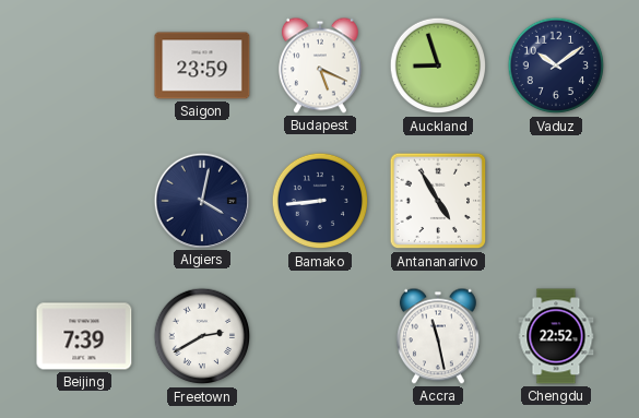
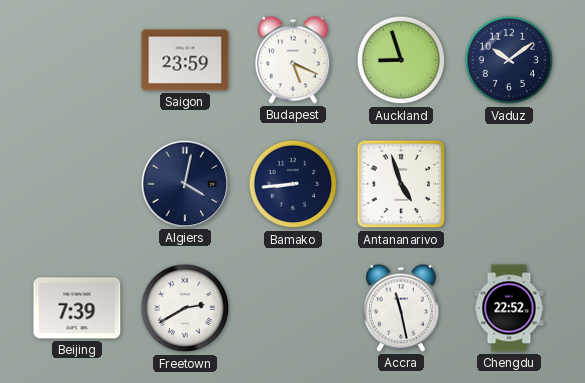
Antananarivo: 4:55 -> 4:57
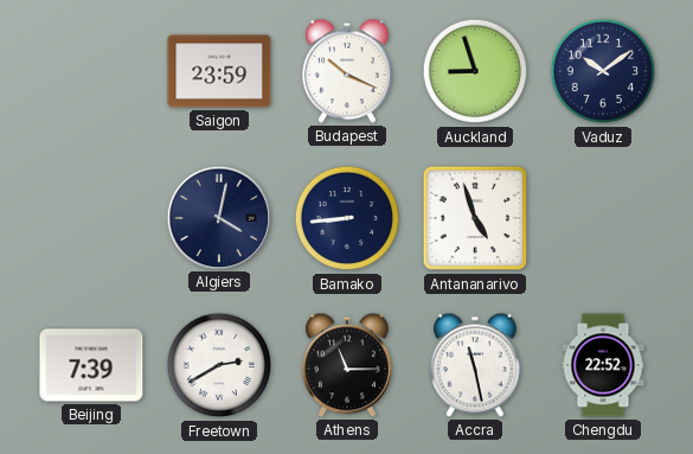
Budapest: 5:19 -> 10:19
Athens: none -> 11:15
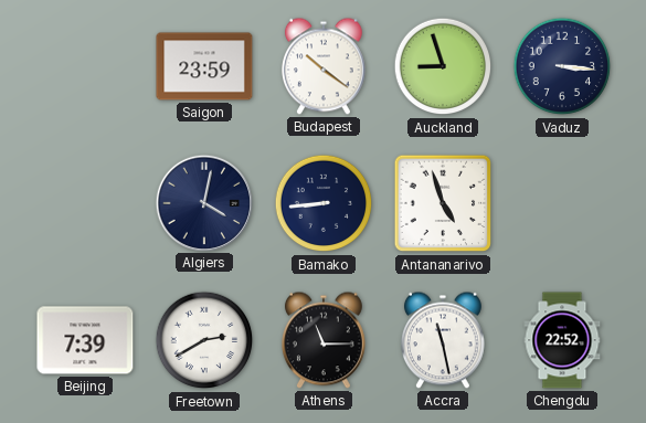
Budapest: 10:19 -> 10:21
Vaduz: 10:09 -> 3:16
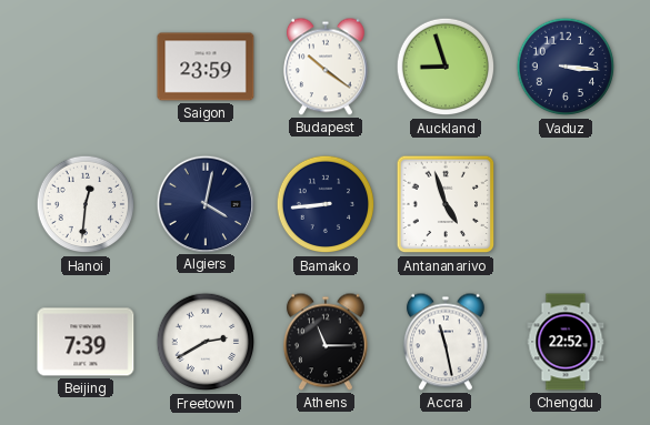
Hanoi: none -> 12:31
